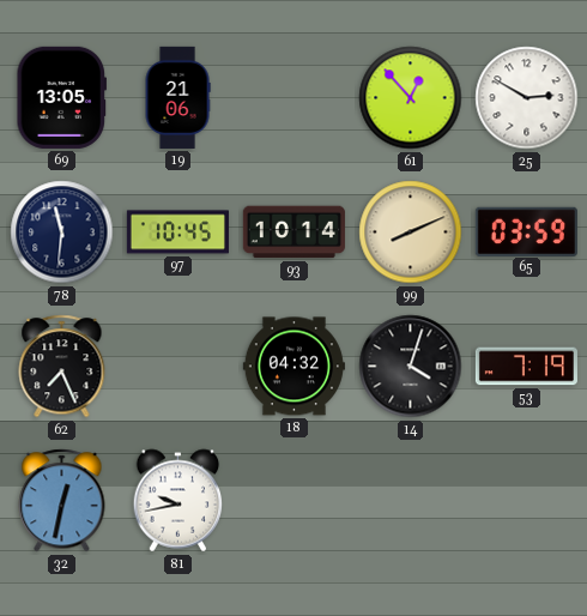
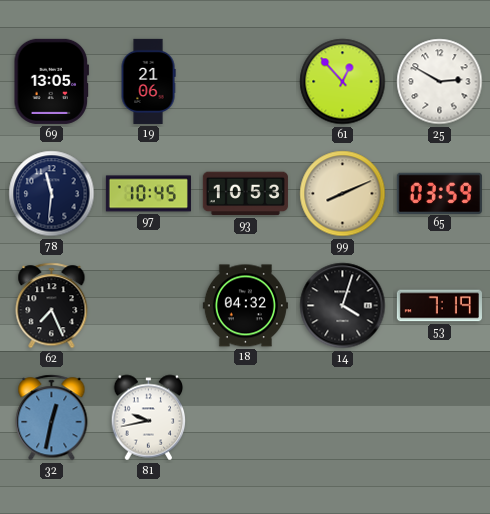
93: 10:14 -> 10:53
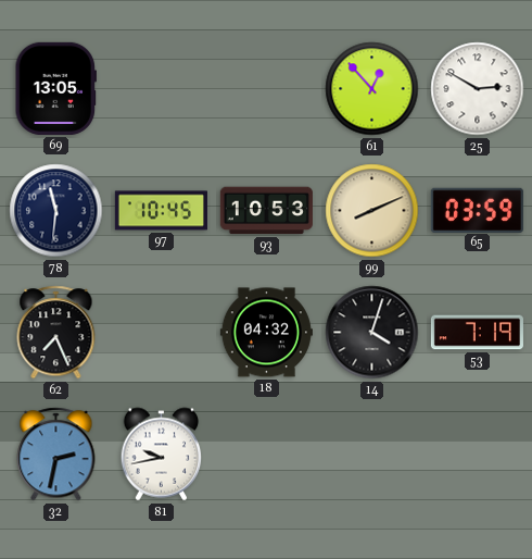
19: 21:06 -> none
32: 12:32 -> 2:32
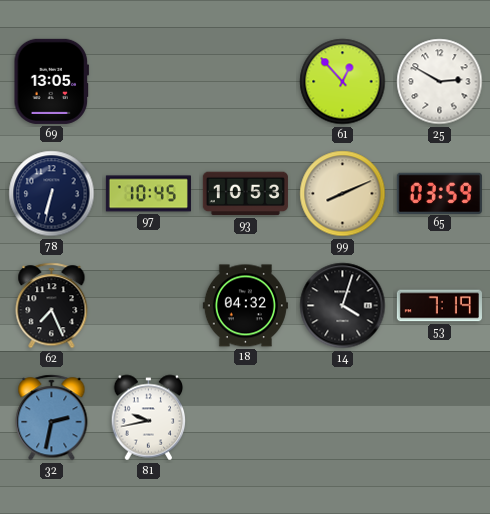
78: 11:31 -> 6:32
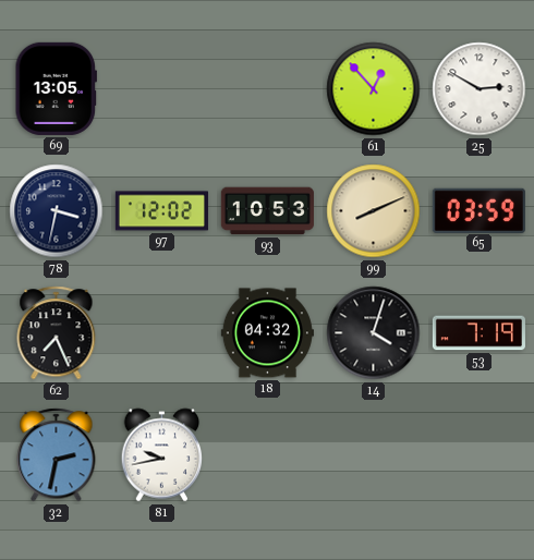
78: 6:32 -> 3:32
97: 10:45 -> 12:02
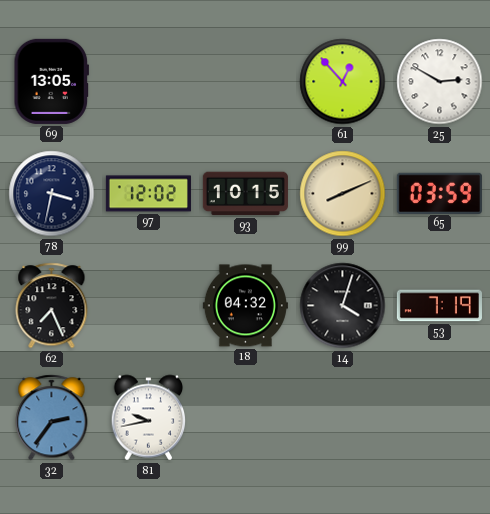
93: 10:53 -> 10:15
32: 2:32 -> 2:36
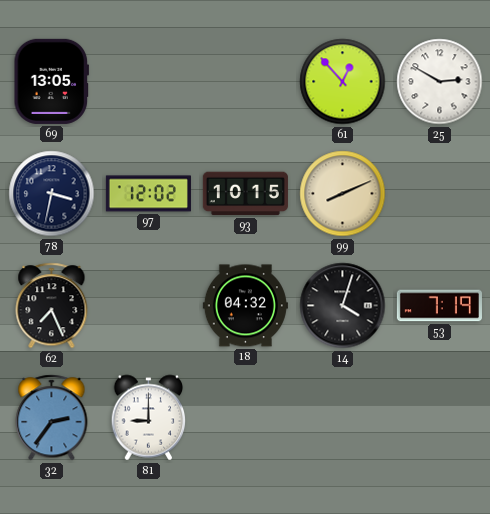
65: 03:59 -> none
81: 9:43 -> 9:00
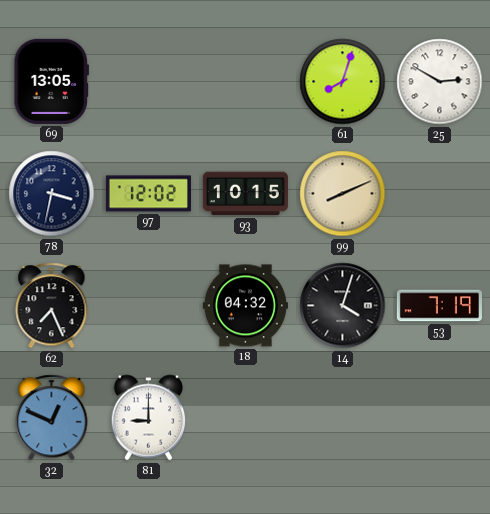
61: 12:53 -> 8:03
32: 2:36 -> 12:49
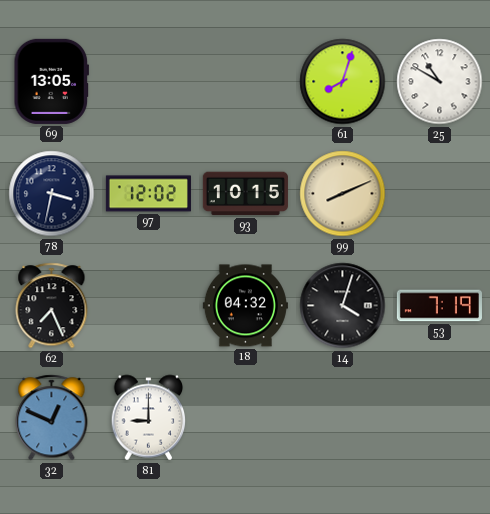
25: 2:50 -> 10:50
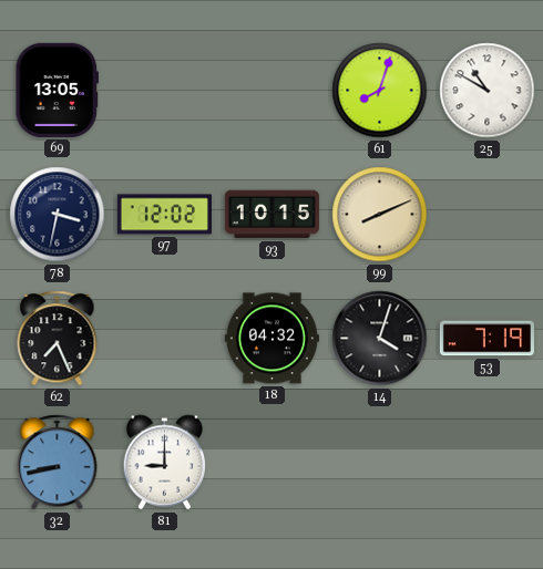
32: 12:49 -> 8:43
